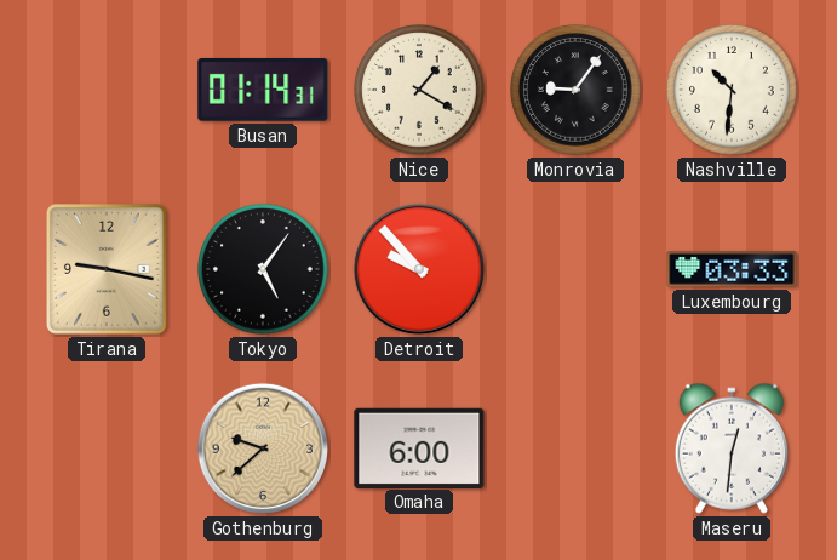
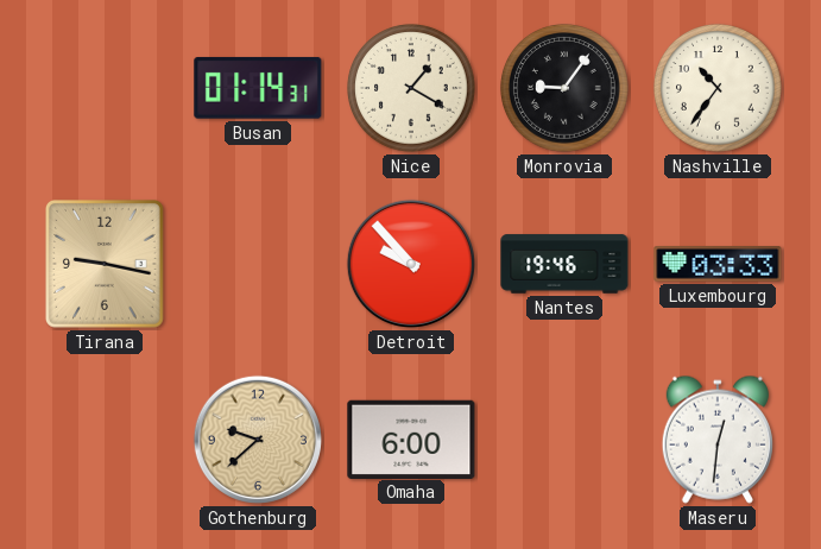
Nashville: 10:31 -> 10:36
Tokyo: 5:06 -> none
Nantes: none -> 19:46
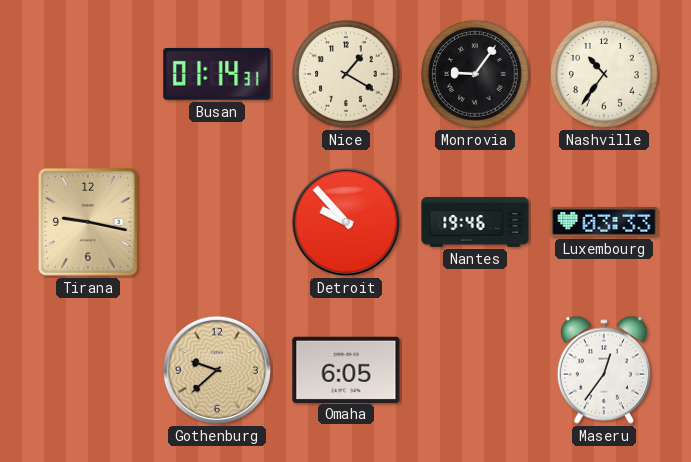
Omaha: 6:00 -> 6:05
Maseru: 12:31 -> 12:36
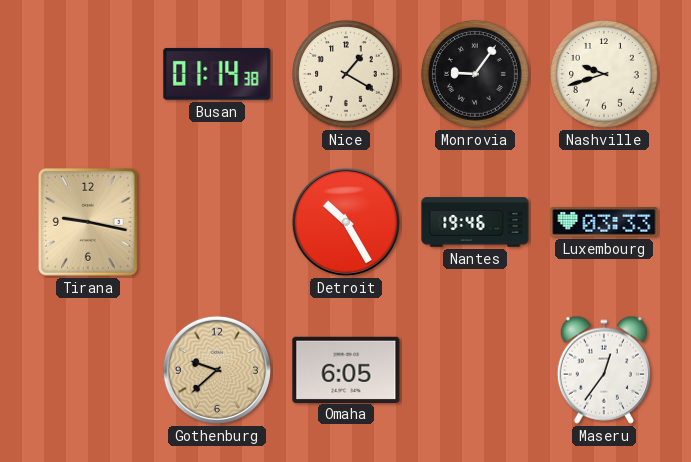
Busan: 01:14:31 -> 01:14:38
Nashville: 10:36 -> 9:42
Detroit: 9:53 -> 10:25
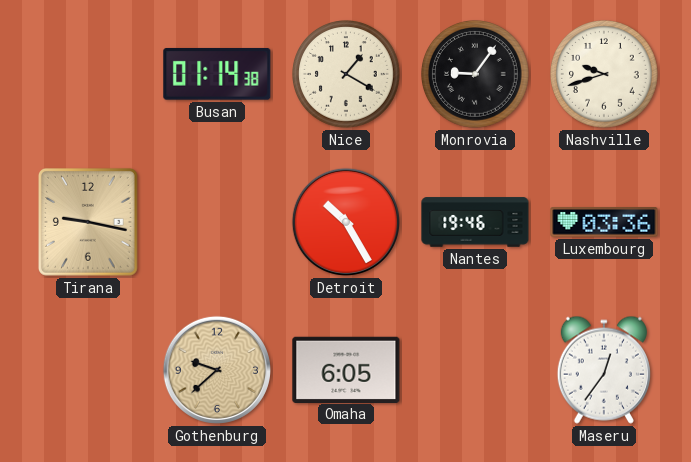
Luxembourg: 03:33 -> 03:36
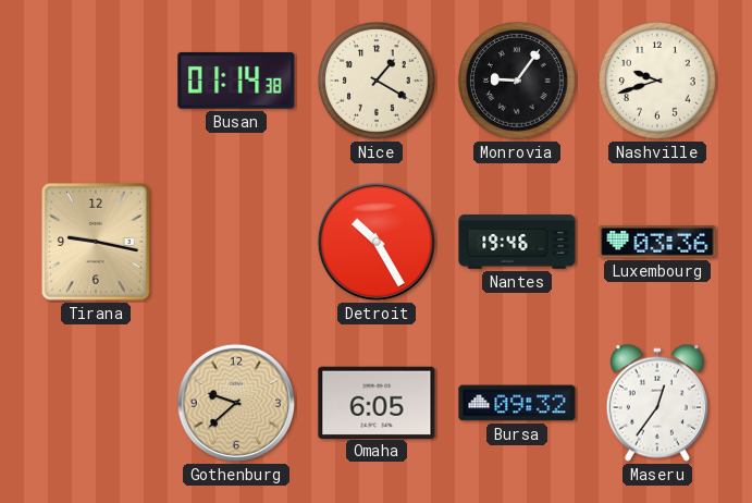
Bursa: none -> 09:32
